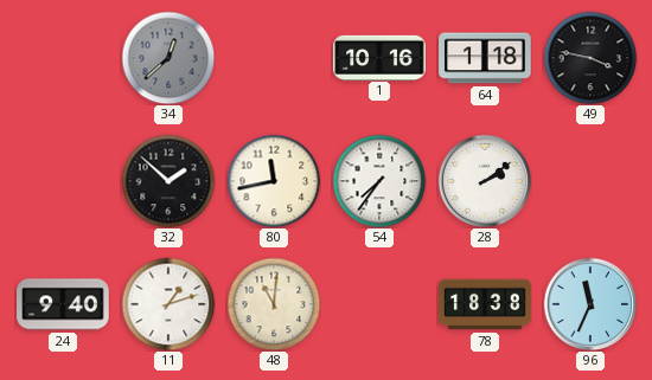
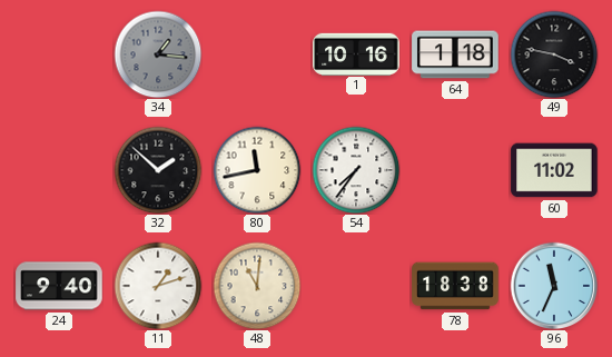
34: 12:38 -> 1:16
28: 2:09 -> none
60: none -> 11:02
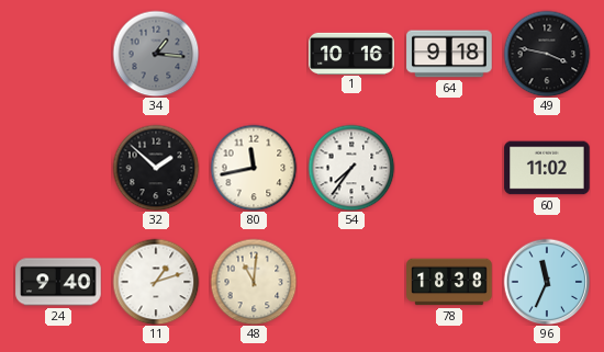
64: 1:18 -> 9:18
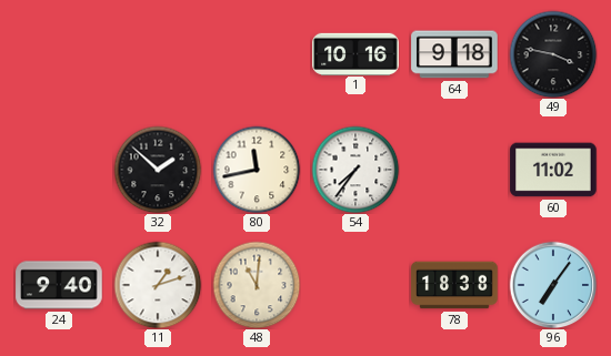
34: 1:16 -> none
96: 11:34 -> 7:06
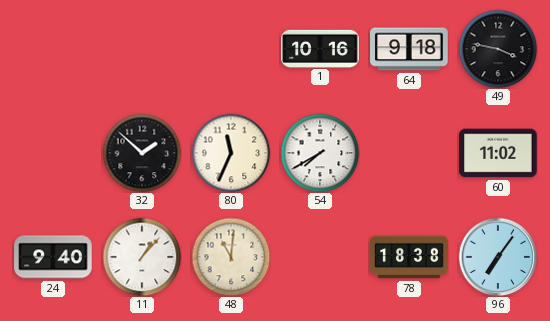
80: 11:43 -> 11:34
54: 7:36 -> 7:40
11: 1:12 -> 1:07
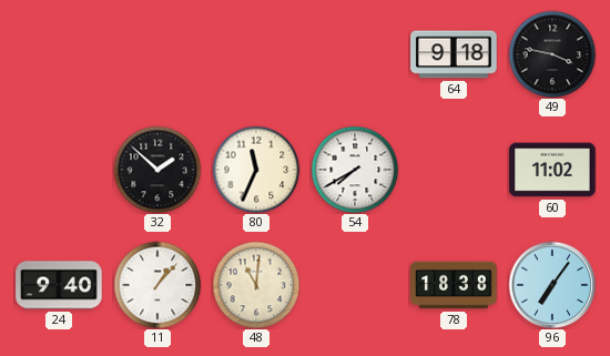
1: 10:16 -> none
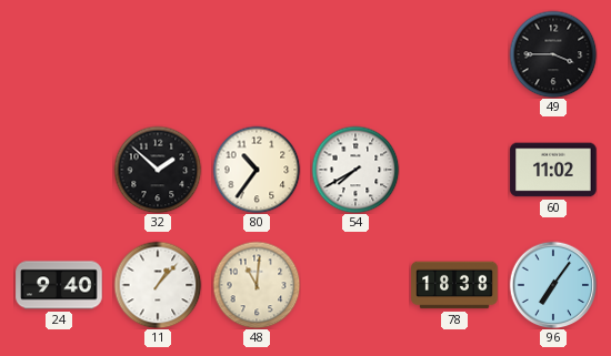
64: 9:18 -> none
49: 3:47 -> 3:45
80: 11:34 -> 10:36
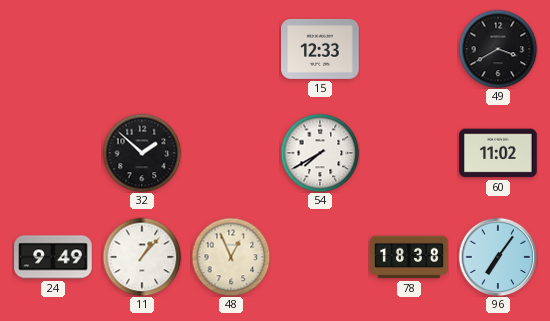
15: none -> 12:33
49: 3:45 -> 3:40
80: 10:36 -> none
24: 9:40 -> 9:49
48: 11:01 -> 12:56
